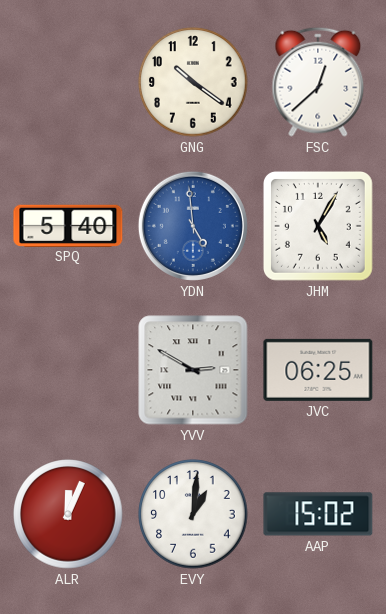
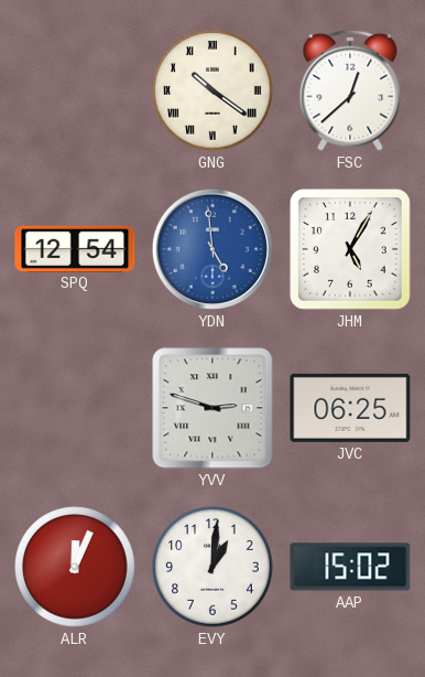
GNG numerals: Arabic -> Roman
SPQ: 5:40 -> 12:54
YVV: 2:50 -> 2:48
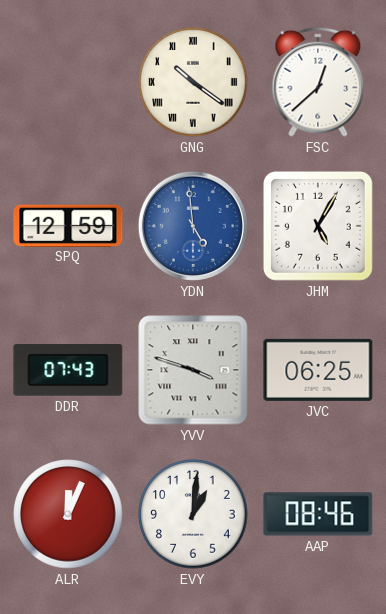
SPQ: 12:54 -> 12:59
DDR: none -> 07:43
YVV: 2:48 -> 3:48
AAP: 15:02 -> 08:46
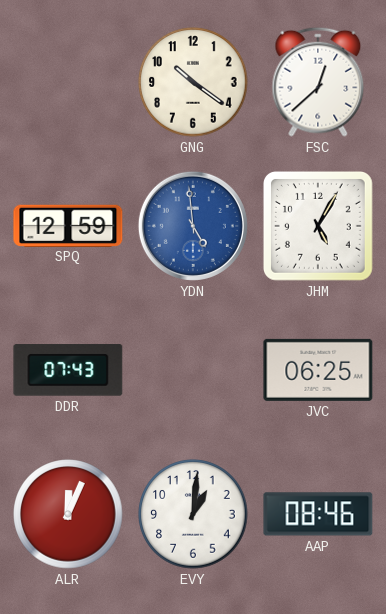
GNG numerals: Roman -> Arabic
YVV: 3:48 -> none
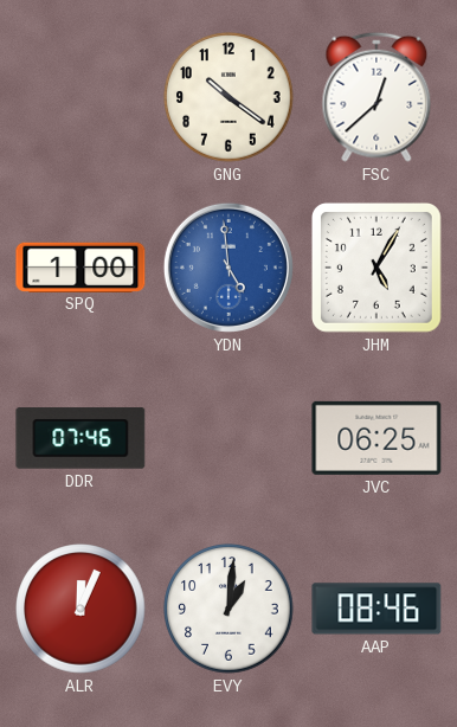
SPQ: 12:59 -> 1:00
DDR: 07:43 -> 07:46
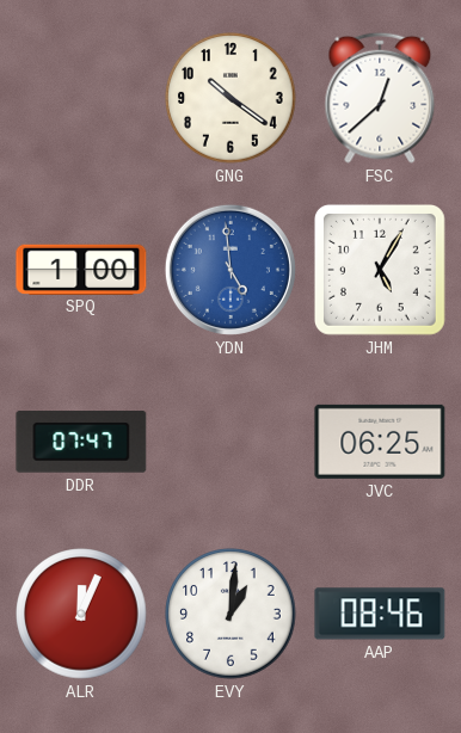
DDR: 07:46 -> 07:47
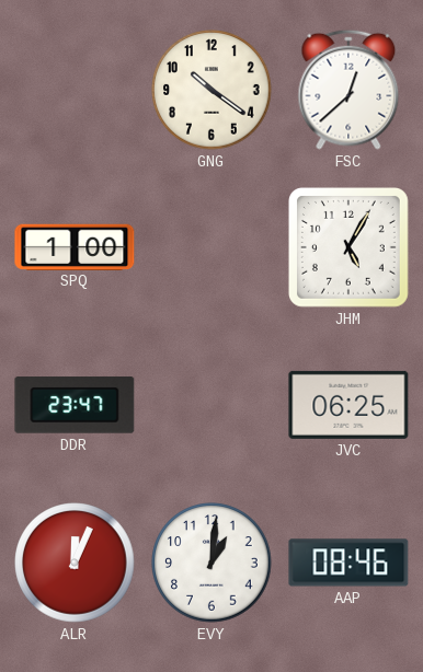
YDN: 4:59 -> none
DDR: 07:47 -> 23:47
